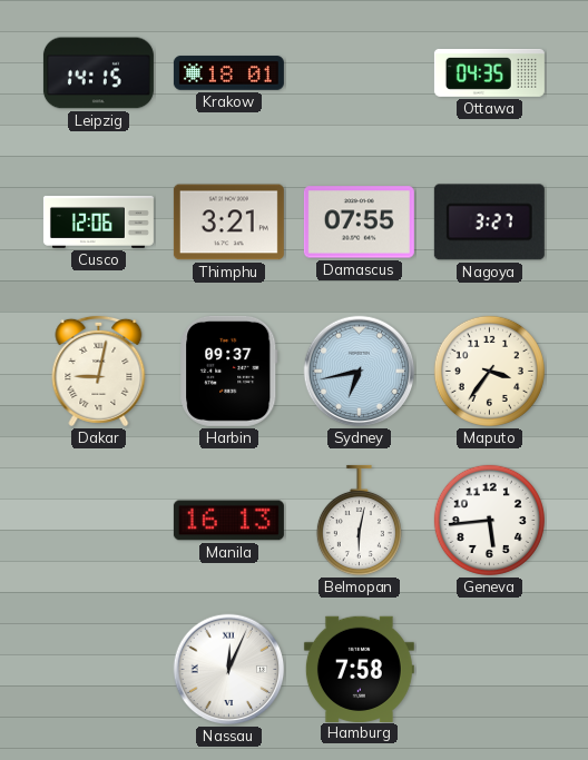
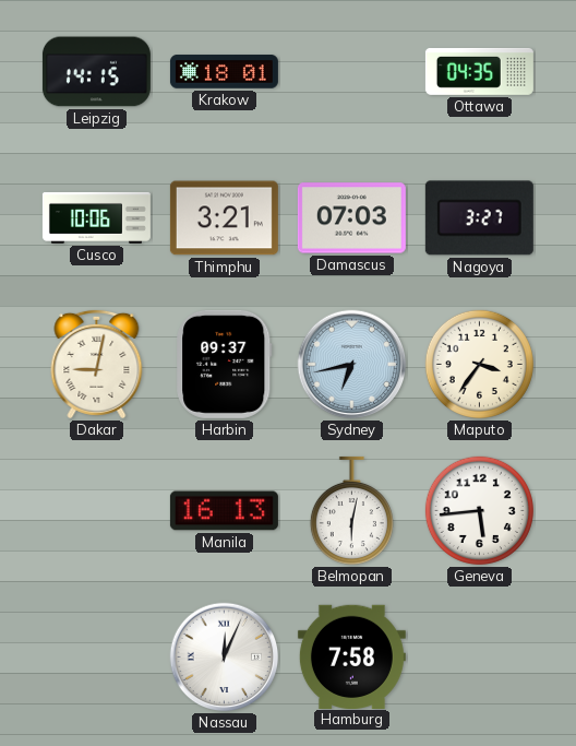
Cusco: 12:06 -> 10:06
Damascus: 07:55 -> 07:03
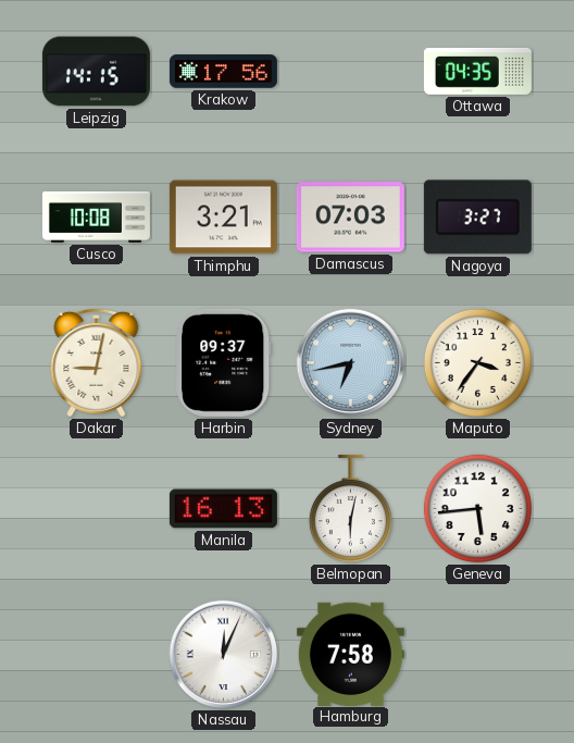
Krakow: 18:01 -> 17:56
Cusco: 10:06 -> 10:08
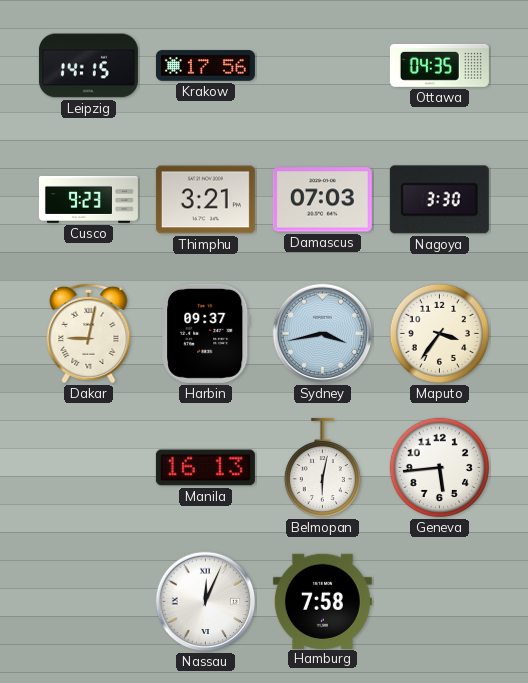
Cusco: 10:08 -> 9:23
Nagoya: 3:27 -> 3:30
Sydney: 6:43 -> 3:43
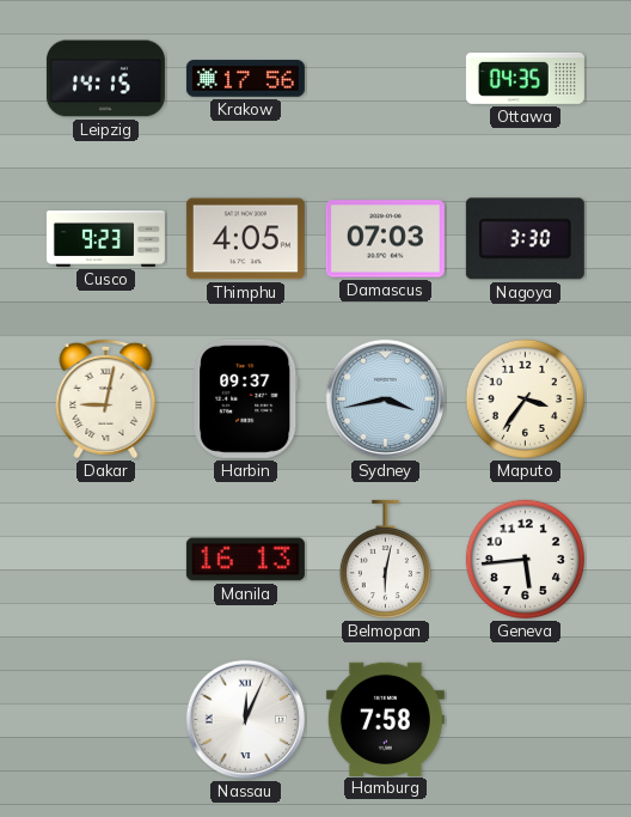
Thimphu: 3:21 -> 4:05
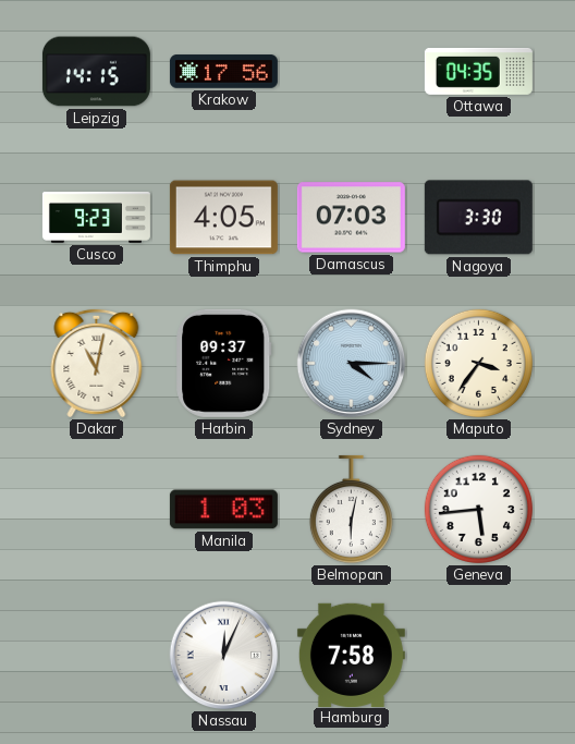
Dakar: 9:02 -> 11:02
Sydney: 3:43 -> 4:15
Manila: 16:13 -> 1:03
